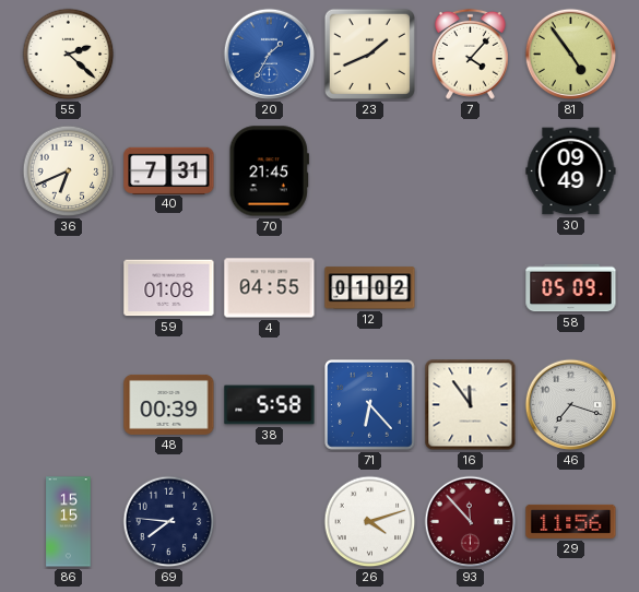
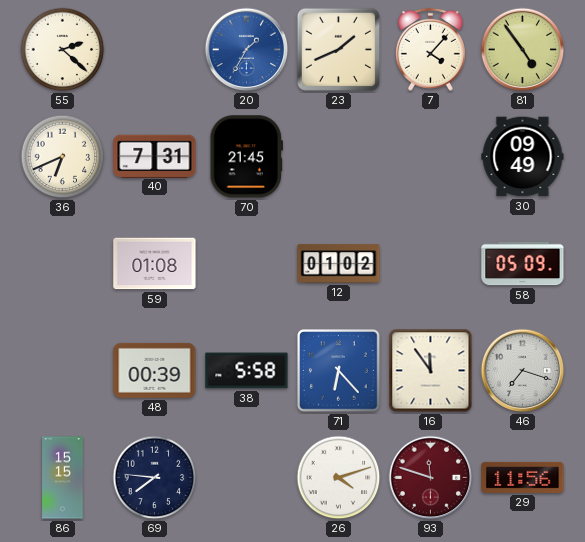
4: 04:55 -> none
93: 11:53 -> 11:48
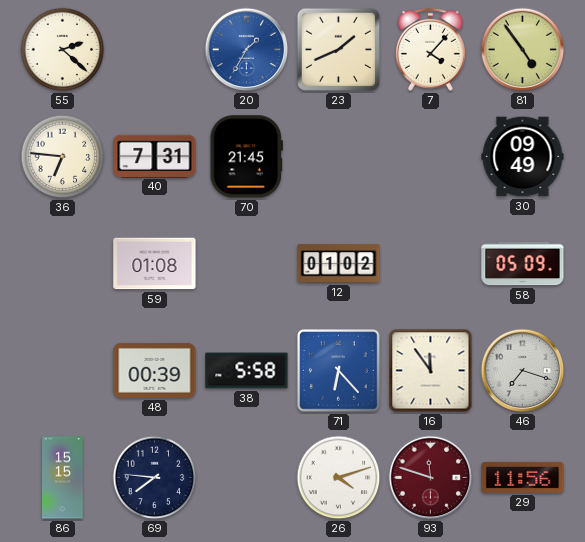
36: 6:41 -> 6:46
